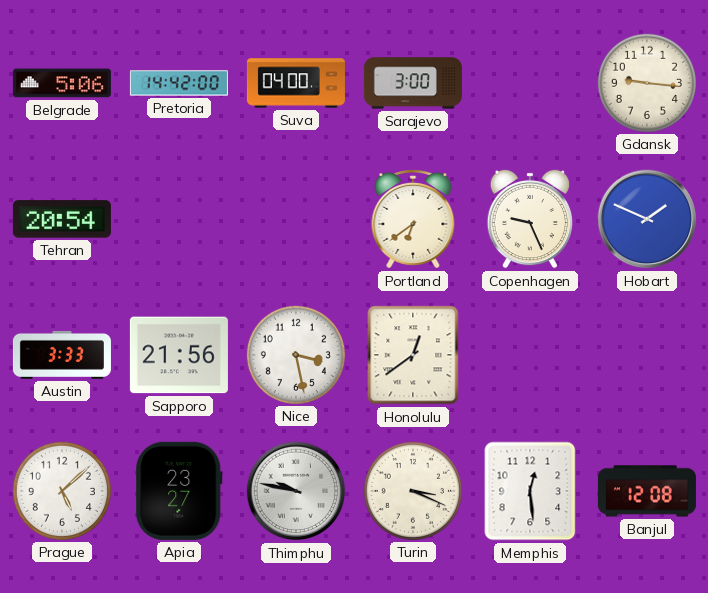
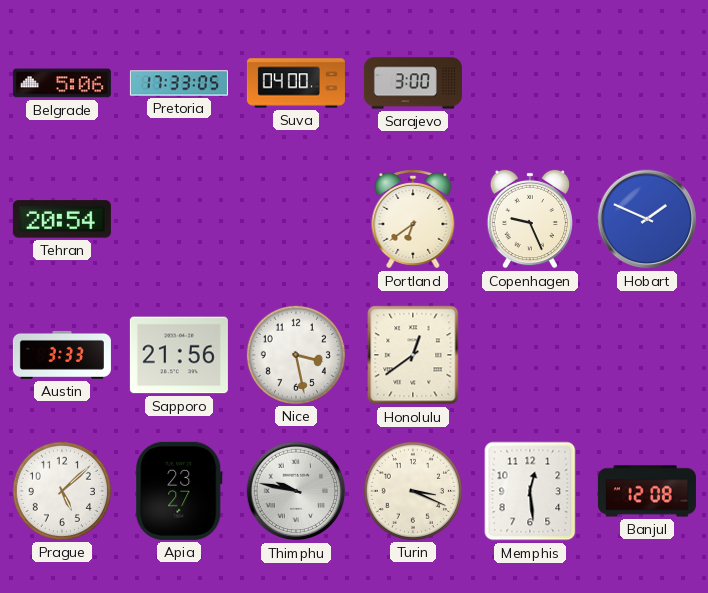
Pretoria: 14:42 -> 17:33
Gdansk: 9:16 -> none
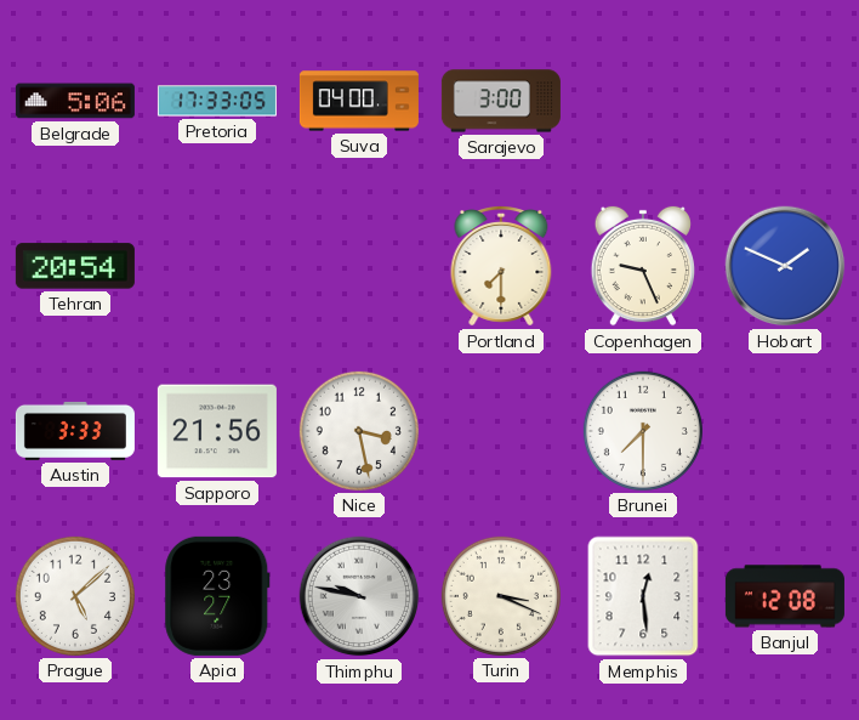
Portland: 6:39 -> 7:30
Honolulu: 12:39 -> none
Brunei: none -> 7:30
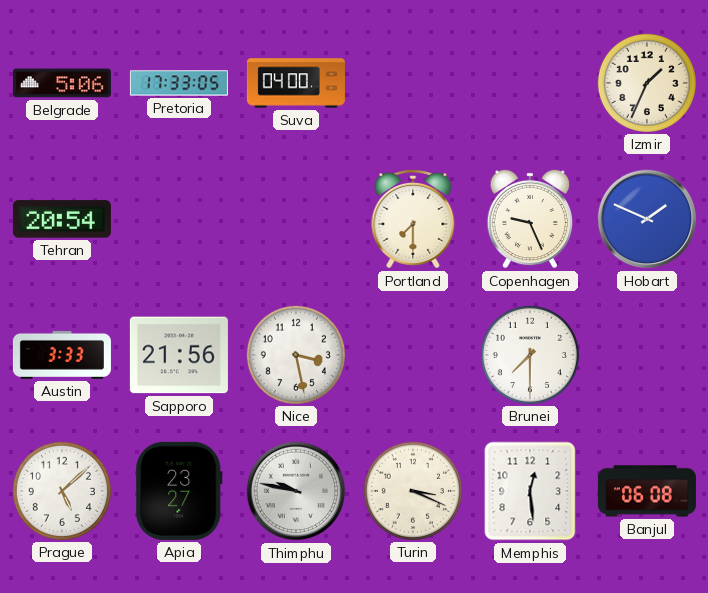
Sarajevo: 3:00 -> none
Izmir: none -> 1:34
Banjul: 12:08 -> 06:08
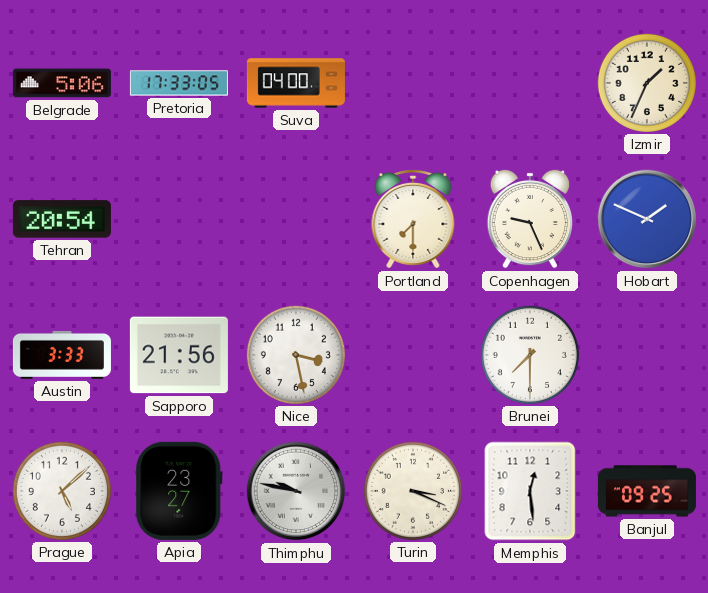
Banjul: 06:08 -> 09:25
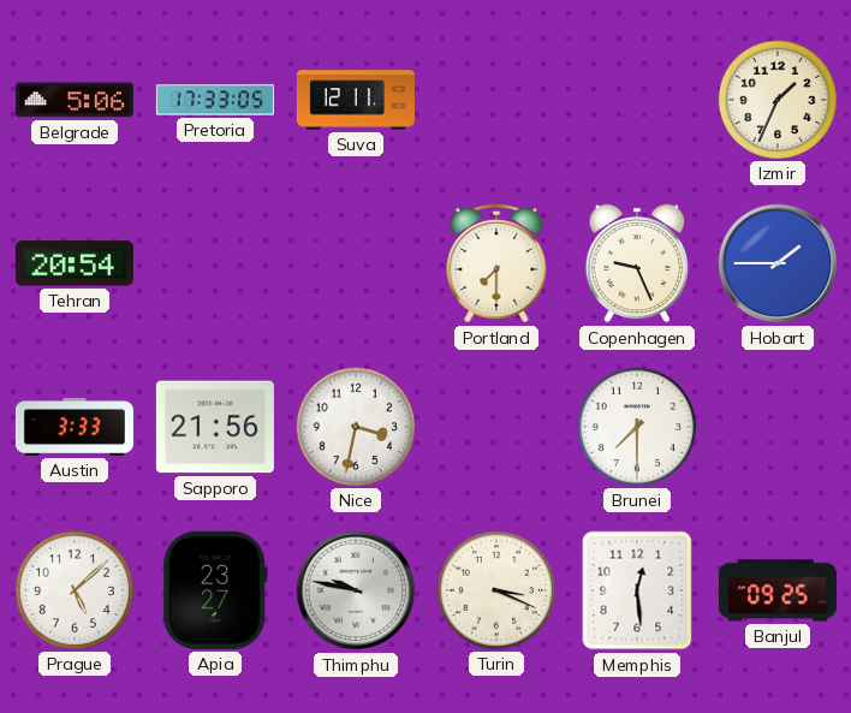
Suva: 04:00 -> 12:11
Hobart: 1:49 -> 1:45
Nice: 3:28 -> 3:32
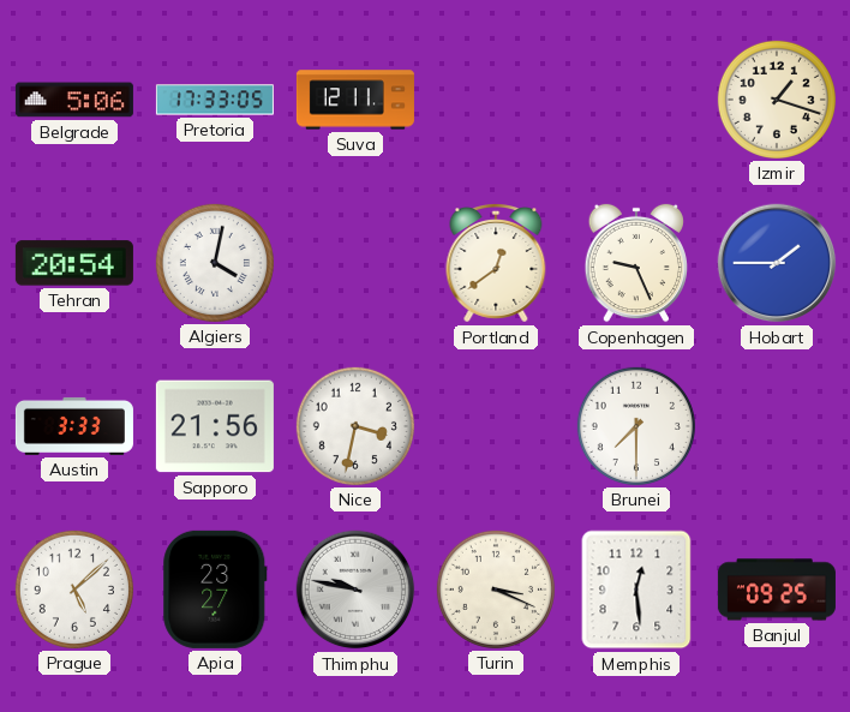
Izmir: 1:34 -> 1:18
Algiers: none -> 4:02
Portland: 7:30 -> 12:39
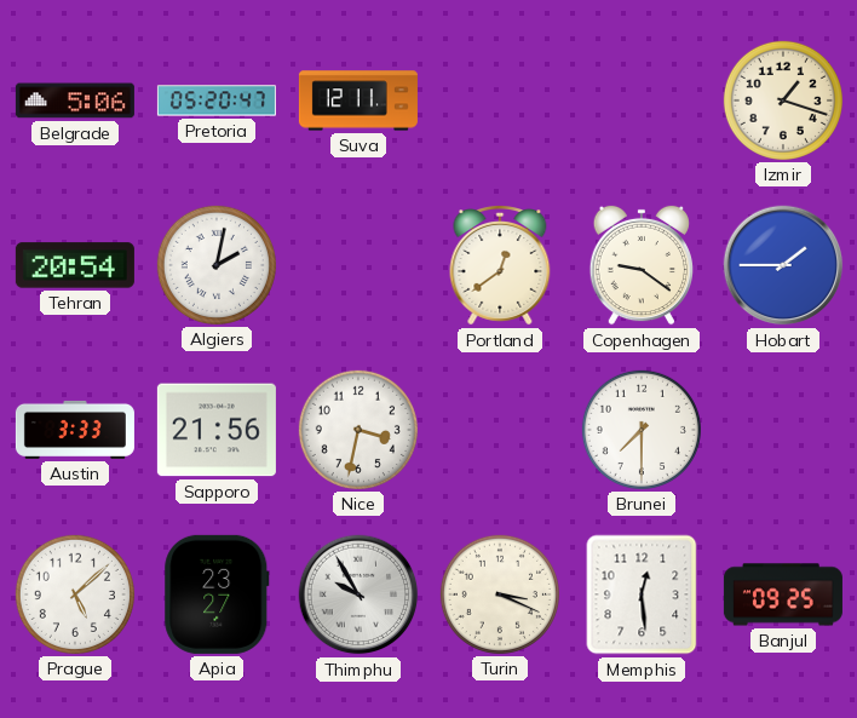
Pretoria: 17:33 -> 05:20
Algiers: 4:02 -> 2:02
Copenhagen: 9:26 -> 9:21
Thimphu: 9:47 -> 9:55
